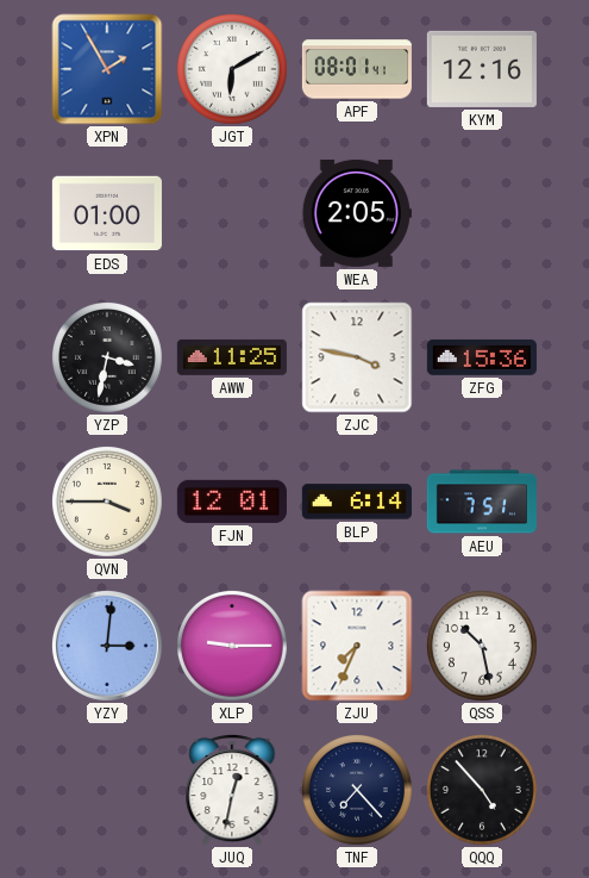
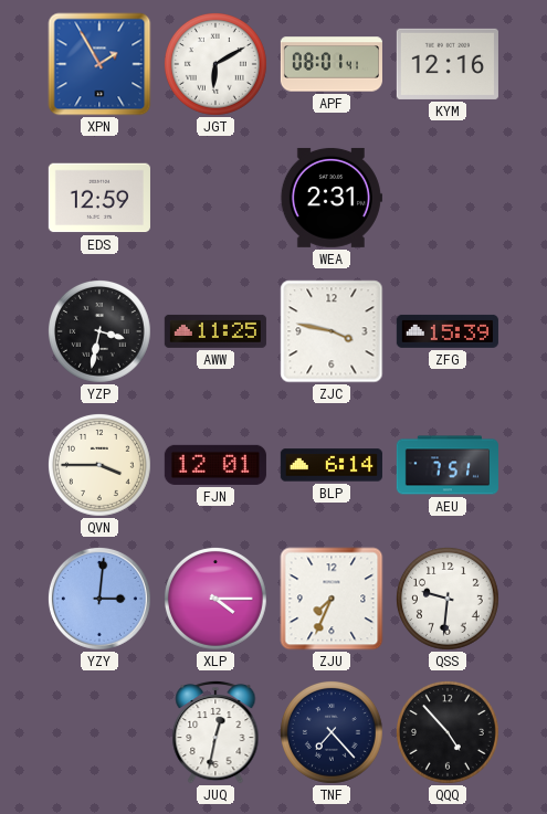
EDS: 01:00 -> 12:59
WEA: 2:05 -> 2:31
ZFG: 15:36 -> 15:39
XLP: 9:15 -> 4:15
QSS: 10:28 -> 9:31
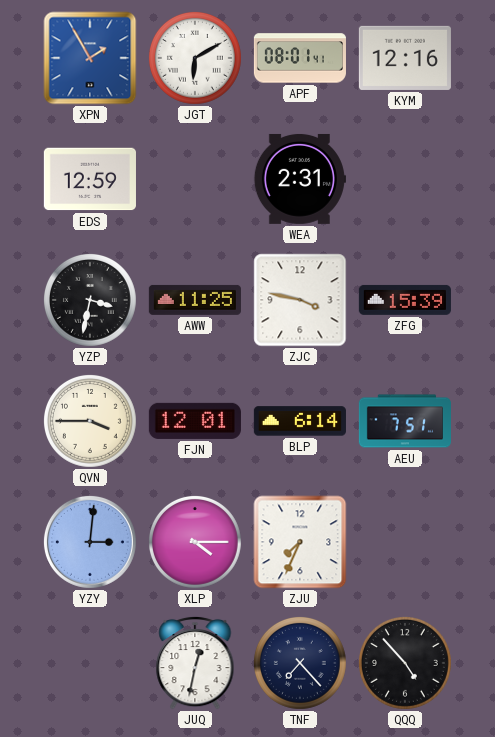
QSS: 9:31 -> none
